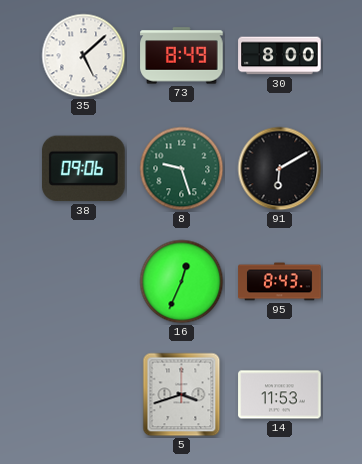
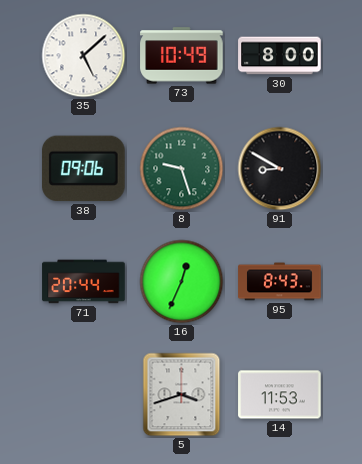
73: 8:49 -> 10:49
91: 6:10 -> 8:50
71: none -> 20:44
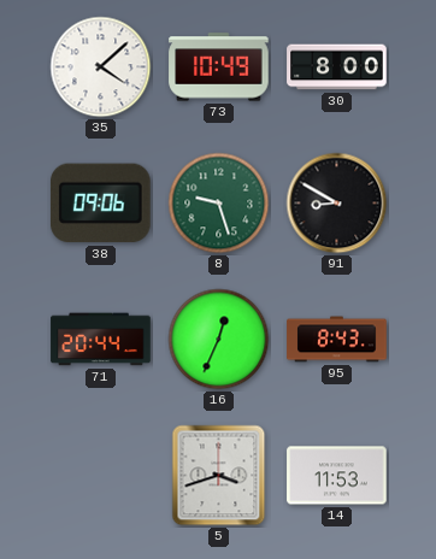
35: 5:08 -> 4:08
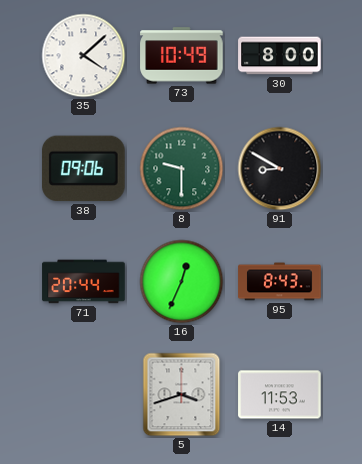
8: 9:27 -> 9:30
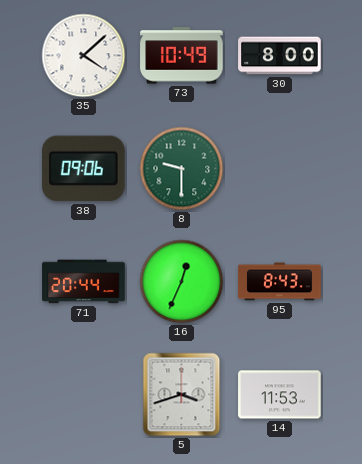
91: 8:50 -> none
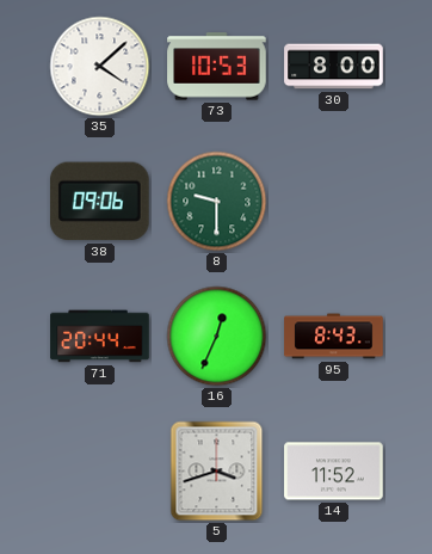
73: 10:49 -> 10:53
14: 11:53 -> 11:52
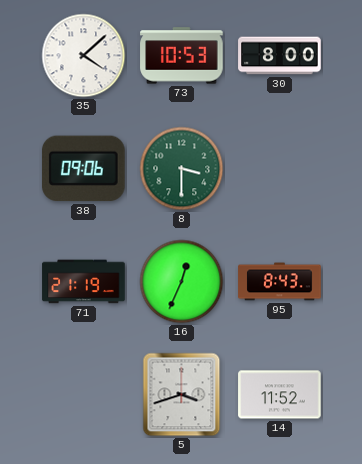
8: 9:30 -> 3:30
71: 20:44 -> 21:19
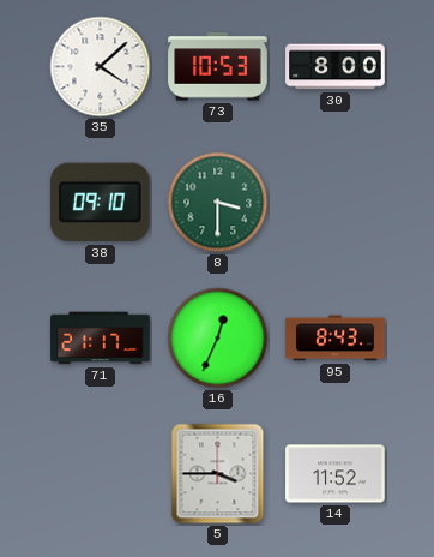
38: 09:06 -> 09:10
71: 21:19 -> 21:17
5: 3:42 -> 3:45
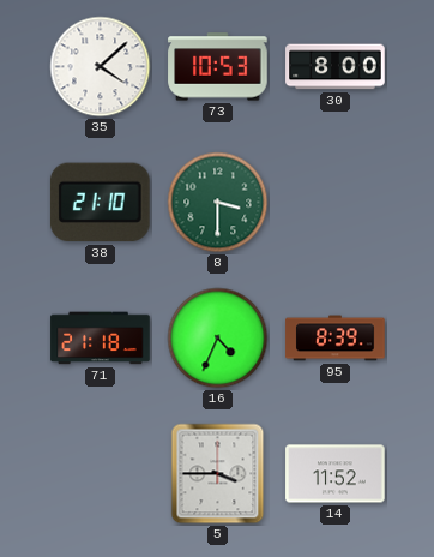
38: 09:10 -> 21:10
71: 21:17 -> 21:18
16: 12:34 -> 4:34
95: 8:43 -> 8:39
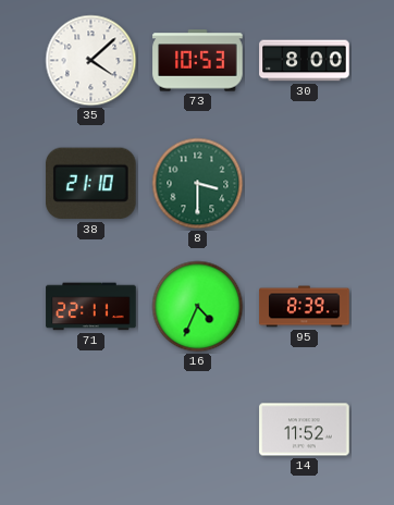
71: 21:18 -> 22:11
5: 3:45 -> none
